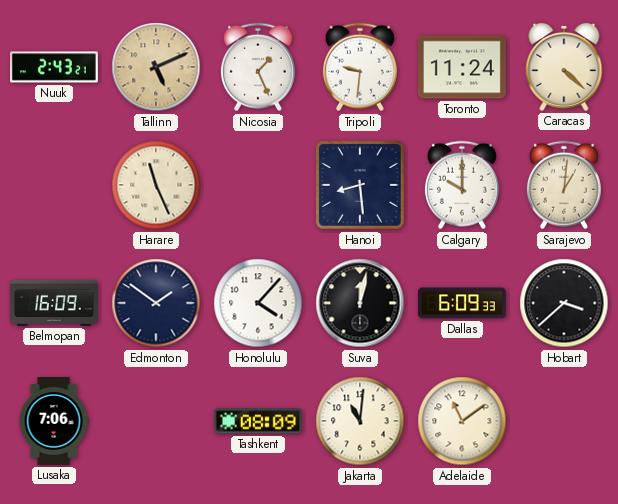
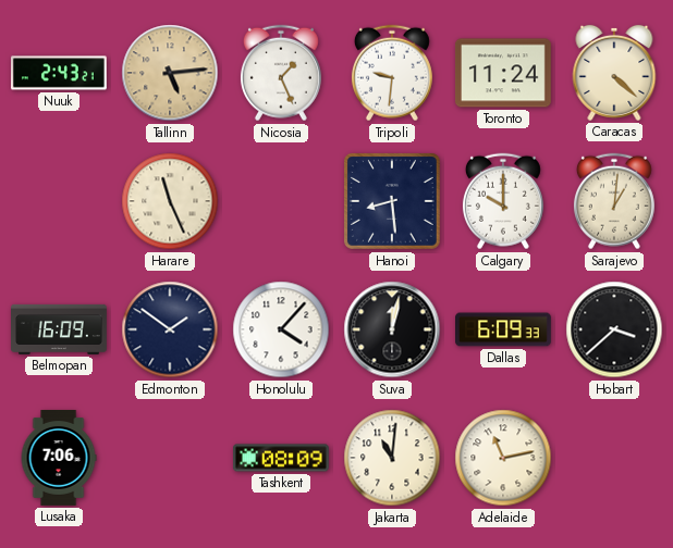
Tallinn: 5:11 -> 5:14
Adelaide: 11:09 -> 11:13
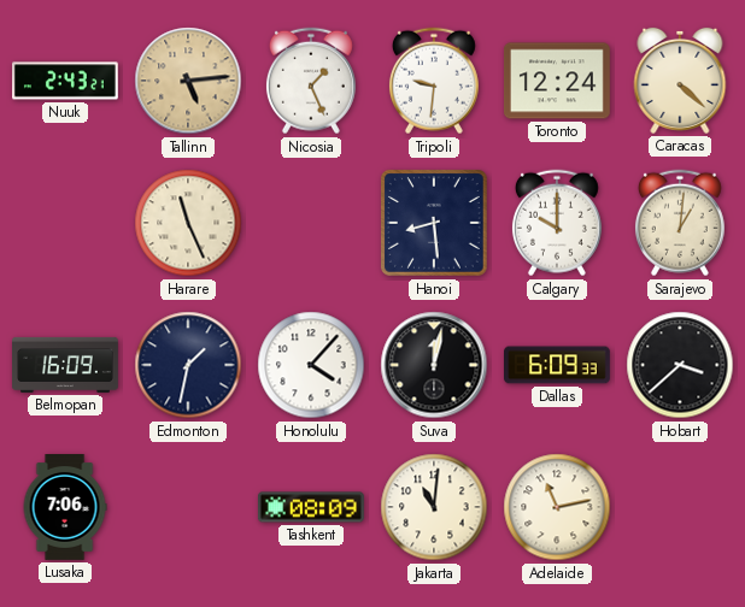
Toronto: 11:24 -> 12:24
Edmonton: 1:51 -> 1:32
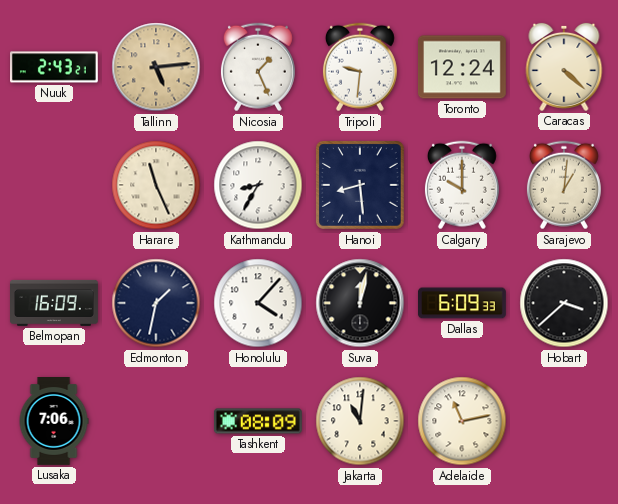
Kathmandu: none -> 8:35
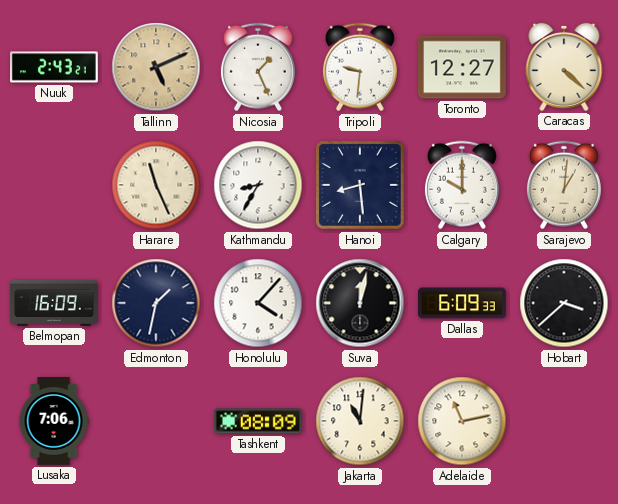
Tallinn: 5:14 -> 5:11
Toronto: 12:24 -> 12:27
